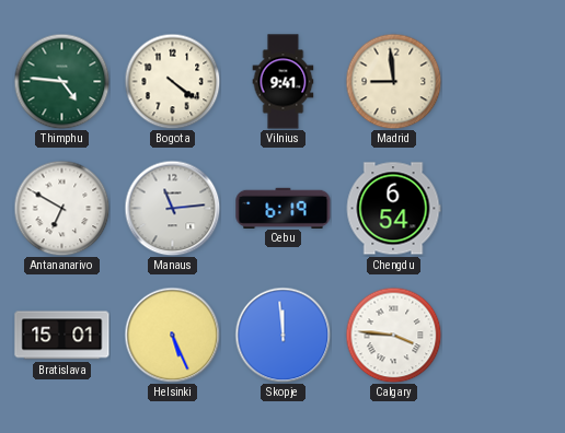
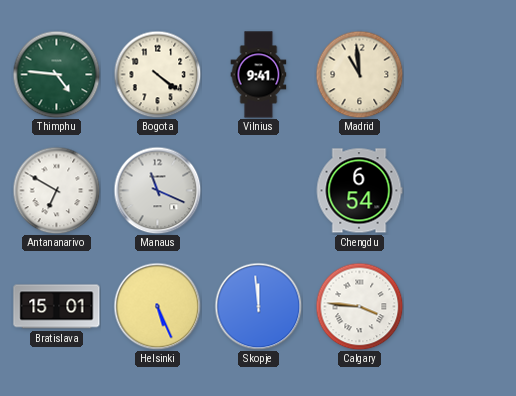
Madrid: 8:59 -> 10:59
Manaus: 11:14 -> 11:19
Cebu: 6:19 -> none
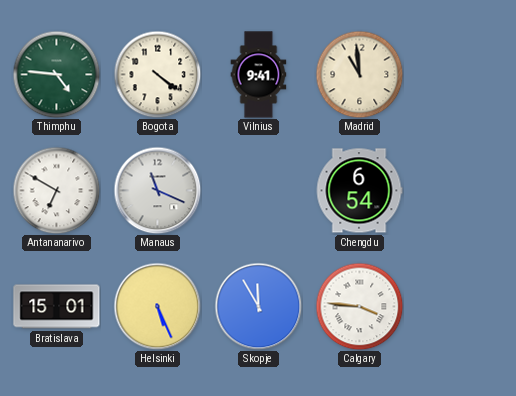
Skopje: 11:59 -> 11:55
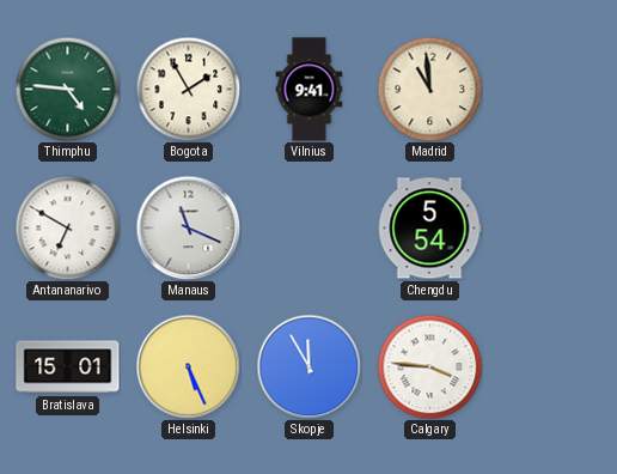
Bogota: 4:21 -> 1:55
Chengdu: 6:54 -> 5:54
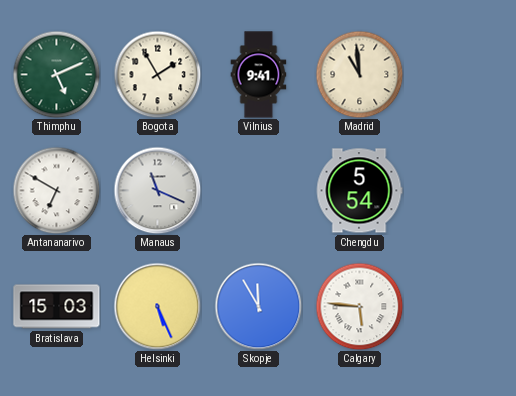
Thimphu: 4:46 -> 5:11
Bratislava: 15:01 -> 15:03
Calgary: 3:46 -> 5:46
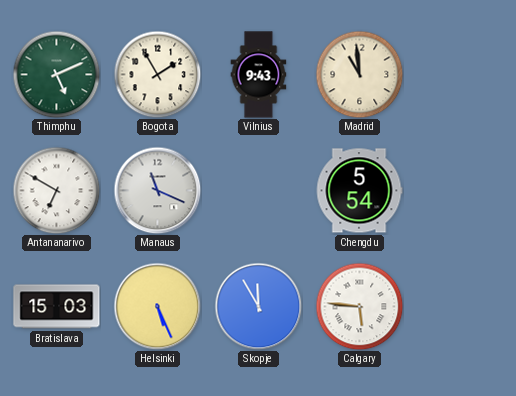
Vilnius: 9:41 -> 9:43
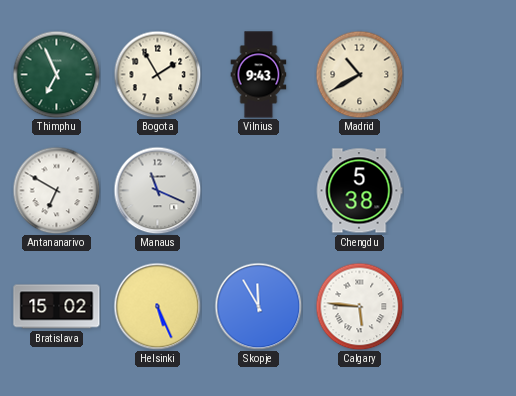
Thimphu: 5:11 -> 6:56
Madrid: 10:59 -> 10:40
Chengdu: 5:54 -> 5:38
Bratislava: 15:03 -> 15:02
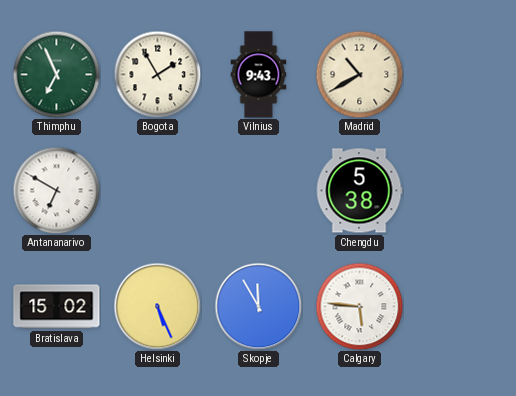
Manaus: 11:19 -> none
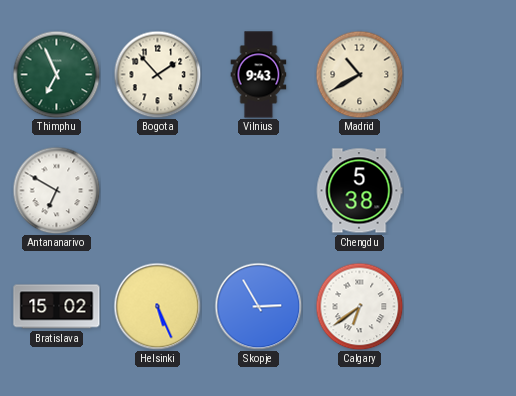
Bogota: 1:55 -> 1:53
Skopje: 11:55 -> 2:55
Calgary: 5:46 -> 6:39
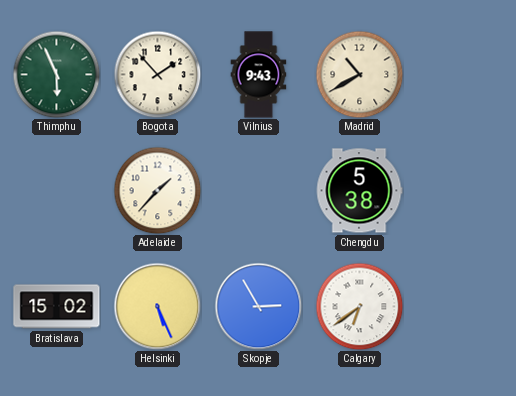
Thimphu: 6:56 -> 5:56
Antananarivo: 6:50 -> none
Adelaide: none -> 1:37
